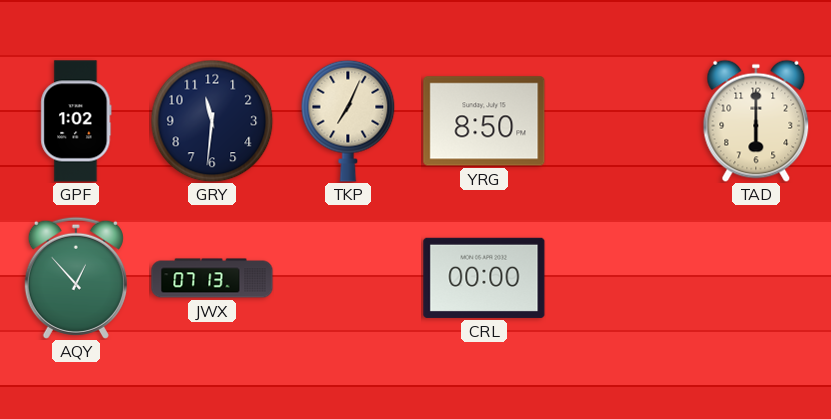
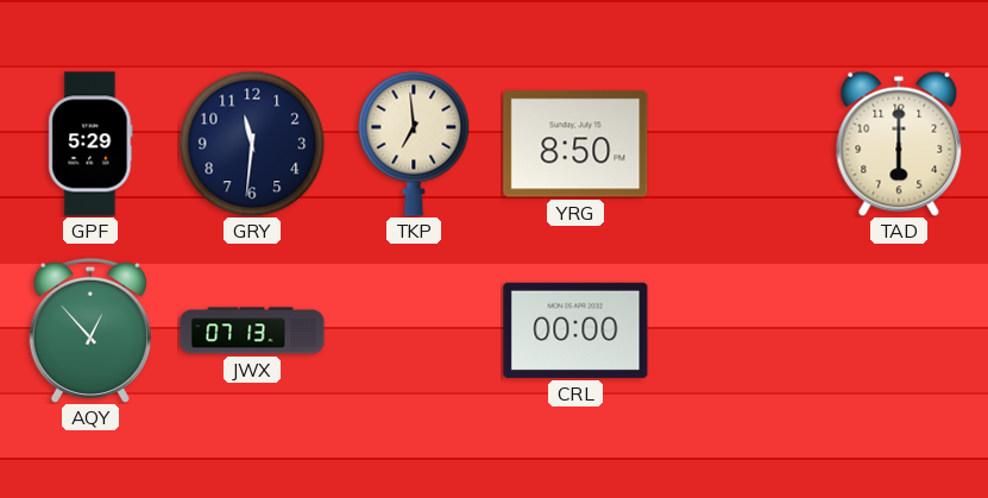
GPF: 1:02 -> 5:29
TKP: 7:04 -> 6:59
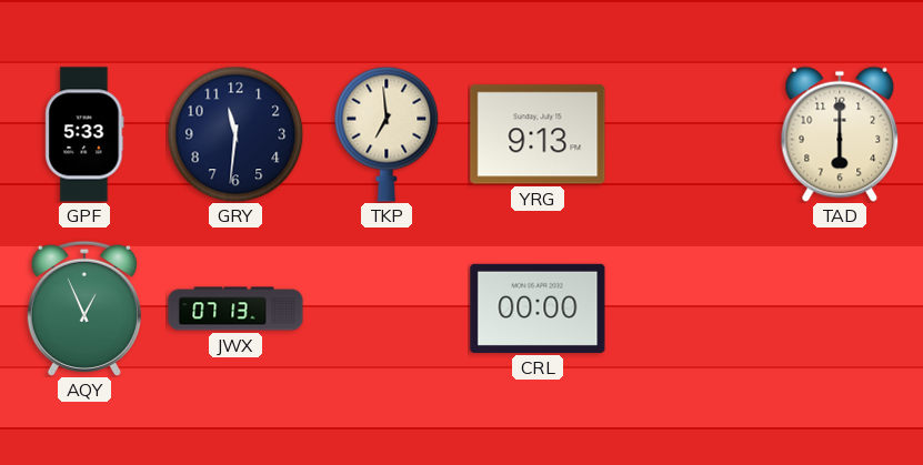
GPF: 5:29 -> 5:33
YRG: 8:50 -> 9:13
AQY: 12:53 -> 12:56
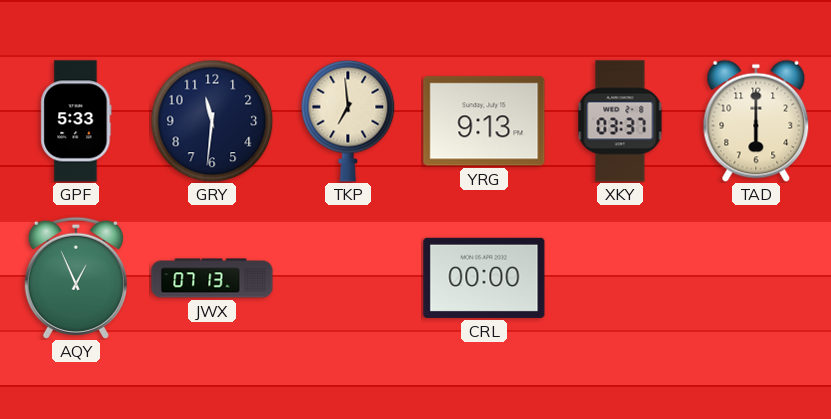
XKY: none -> 03:37
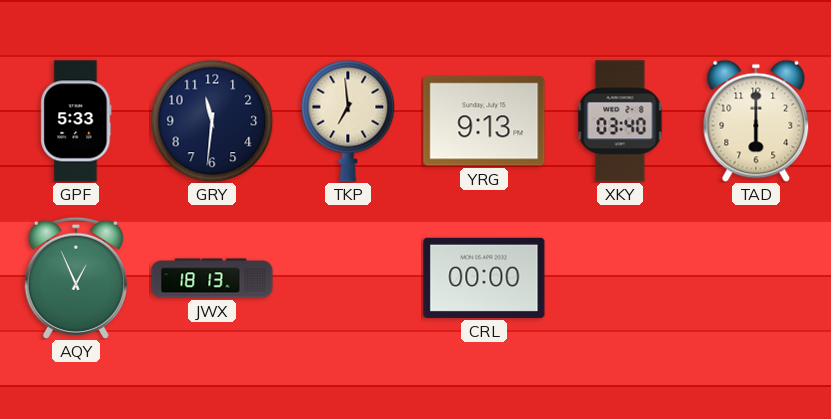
XKY: 03:37 -> 03:40
JWX: 07:13 -> 18:13
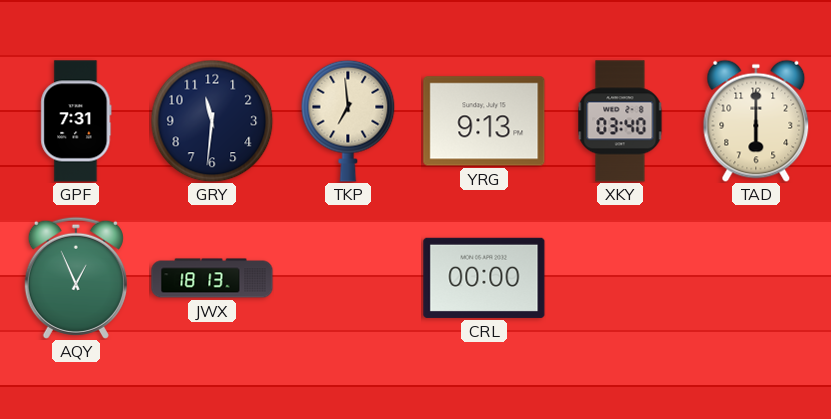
GPF: 5:33 -> 7:31
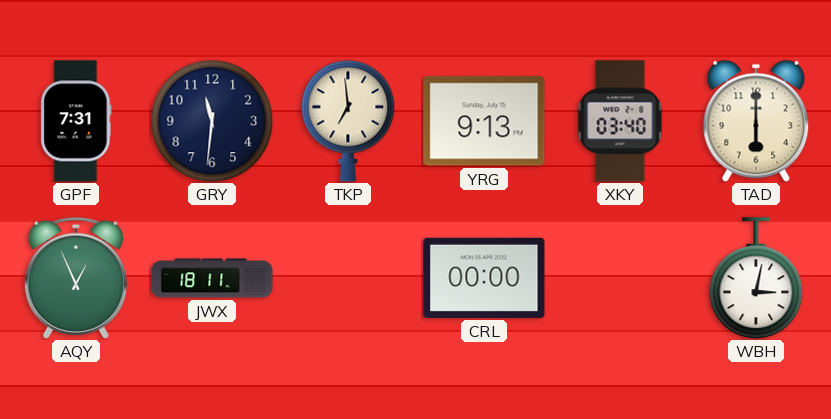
JWX: 18:13 -> 18:11
WBH: none -> 3:02
